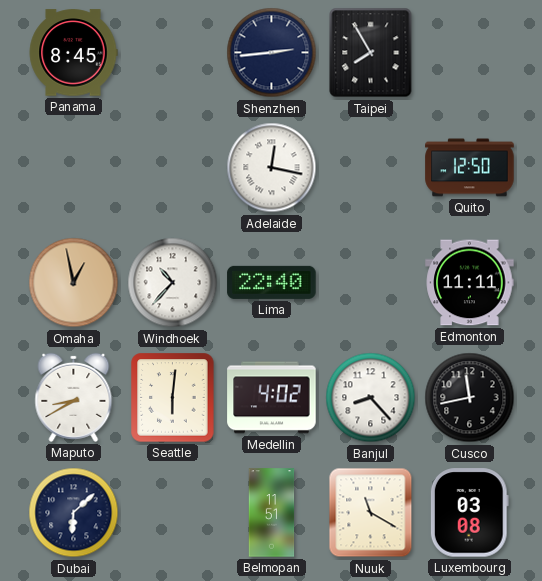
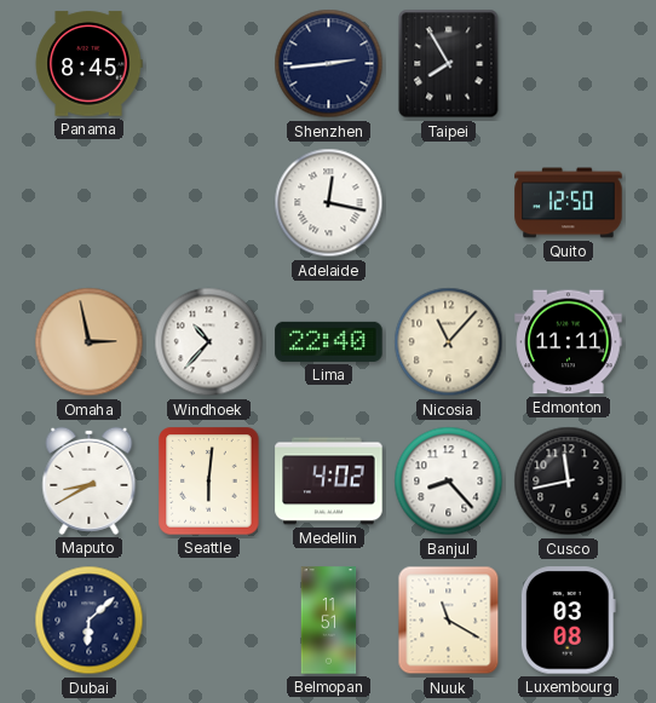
Omaha: 12:58 -> 2:58
Nicosia: none -> 11:07
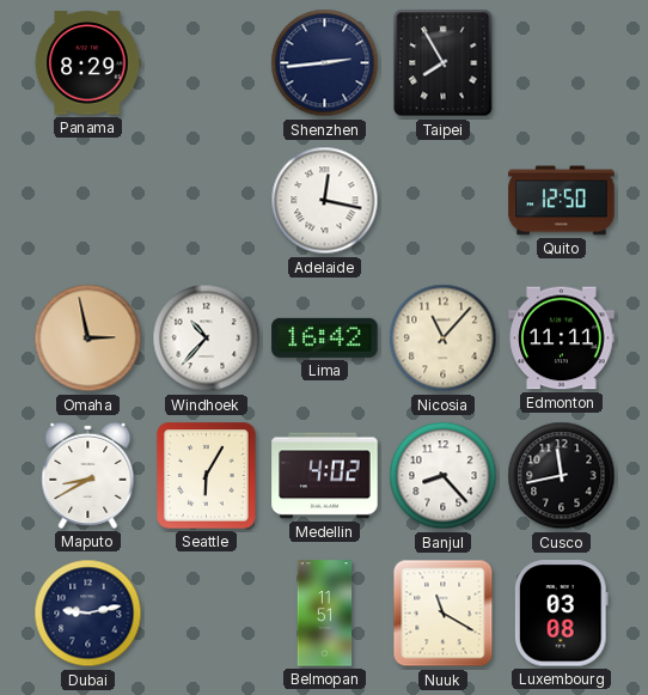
Panama: 8:45 -> 8:29
Lima: 22:40 -> 16:42
Seattle: 6:01 -> 6:05
Dubai: 6:08 -> 9:13
